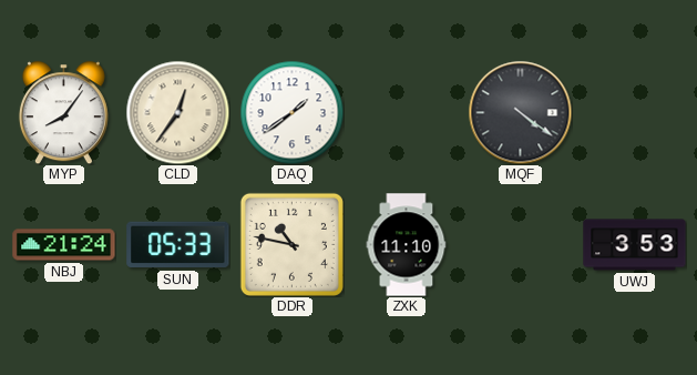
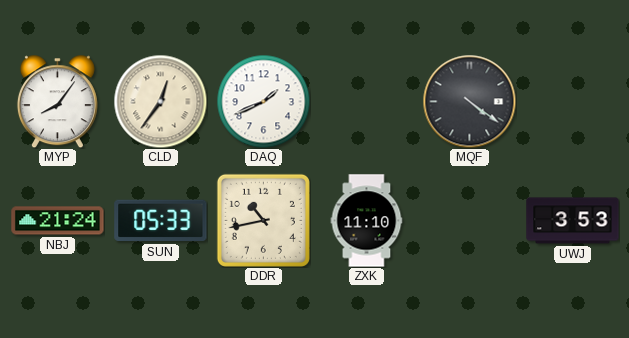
DAQ: 1:39 -> 1:41
DDR: 10:47 -> 10:43
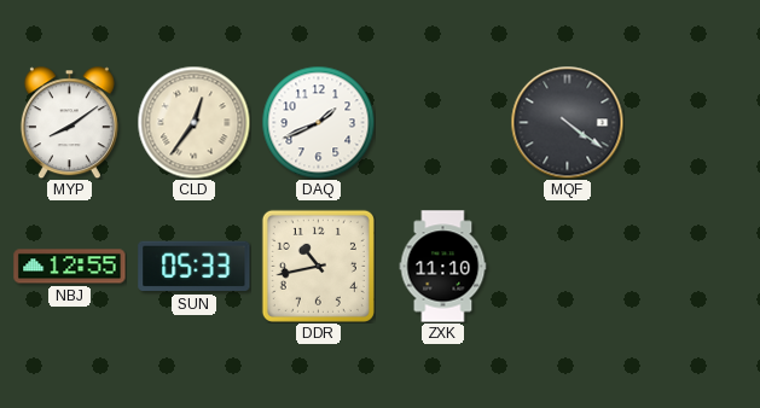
MYP: 8:06 -> 8:09
NBJ: 21:24 -> 12:55
UWJ: 3:53 -> none
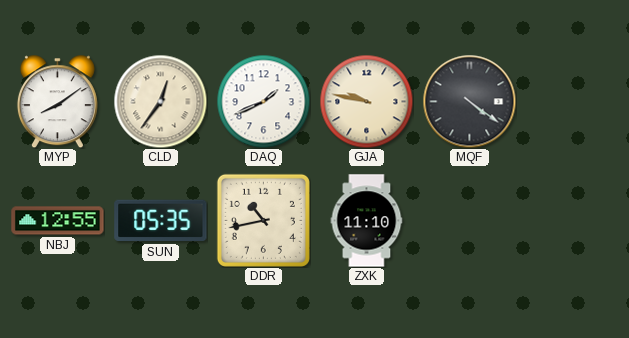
GJA: none -> 9:47
SUN: 05:33 -> 05:35
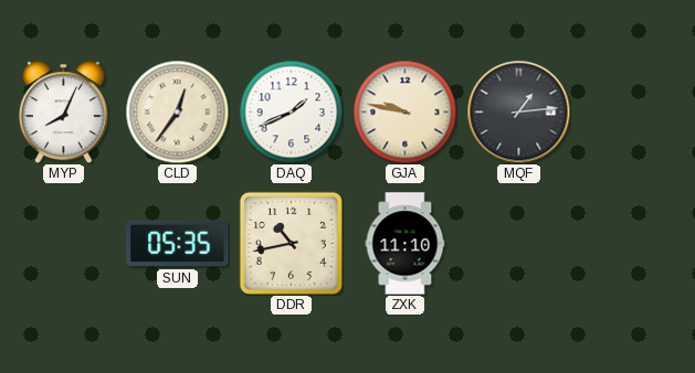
MYP: 8:09 -> 8:04
MQF: 4:21 -> 1:14
NBJ: 12:55 -> none
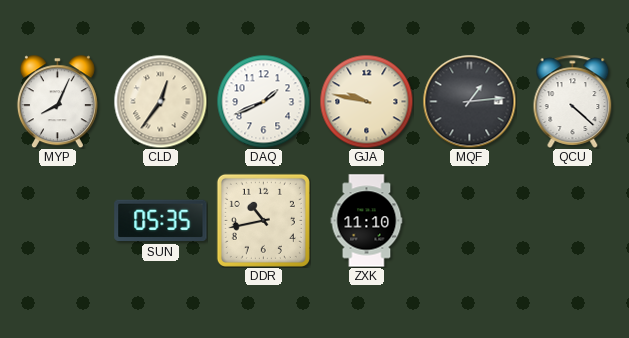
QCU: none -> 4:22
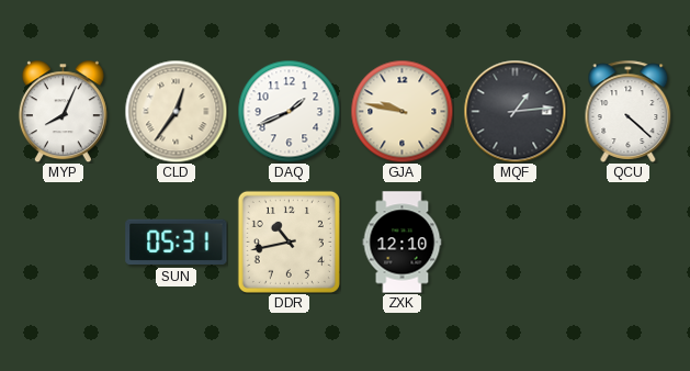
SUN: 05:35 -> 05:31
ZXK: 11:10 -> 12:10
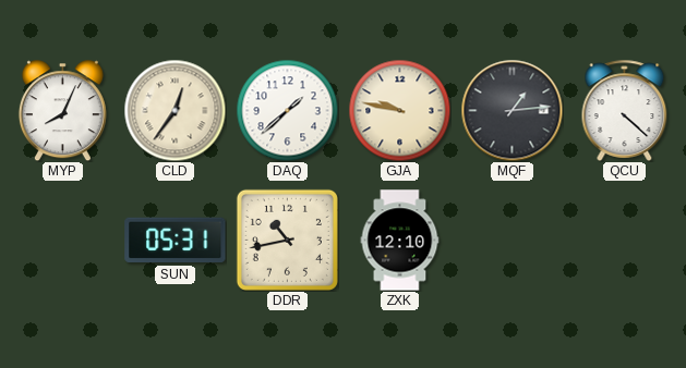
DAQ: 1:41 -> 1:38
